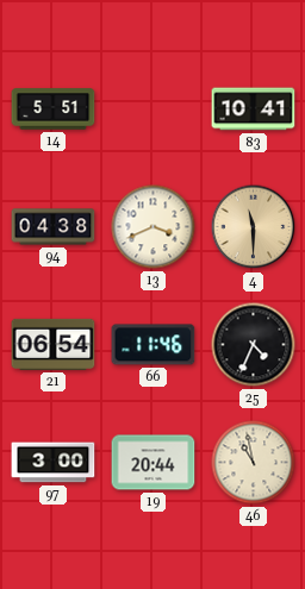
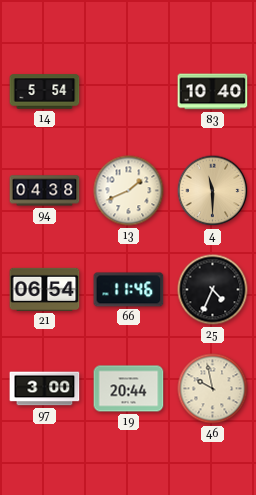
14: 5:51 -> 5:54
83: 10:41 -> 10:40
13: 3:41 -> 1:41
46: 10:58 -> 9:58
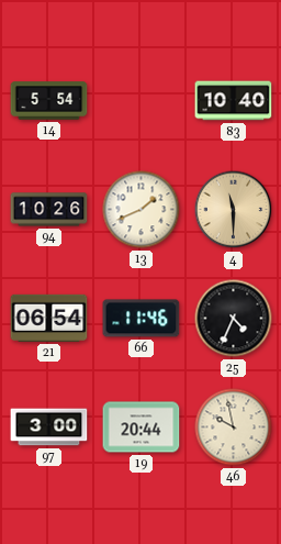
94: 04:38 -> 10:26
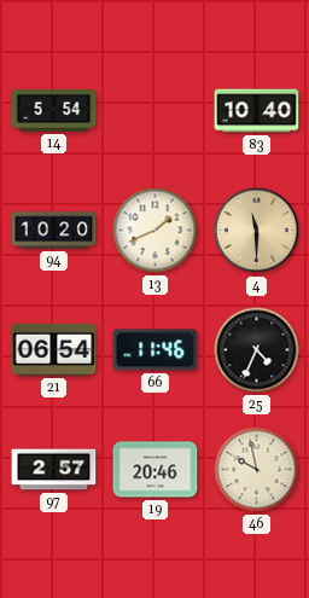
94: 10:26 -> 10:20
97: 3:00 -> 2:57
19: 20:44 -> 20:46
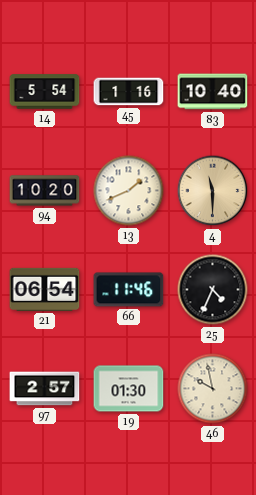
45: none -> 1:16
19: 20:46 -> 01:30
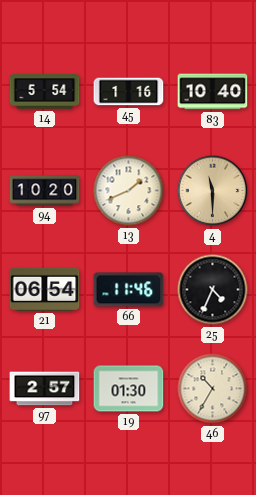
46: 9:58 -> 10:35
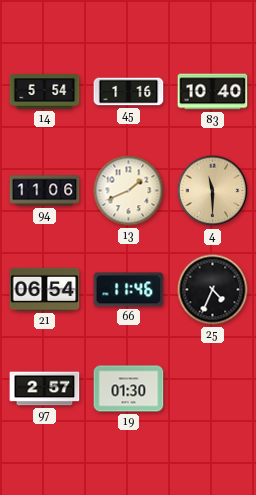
94: 10:20 -> 11:06
46: 10:35 -> none
